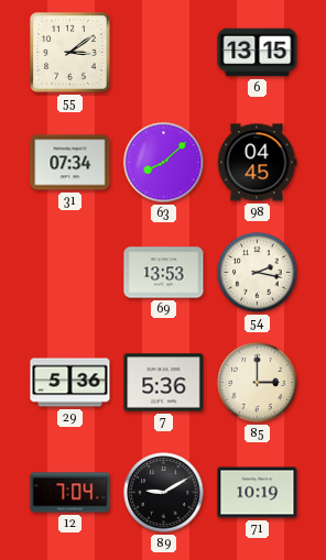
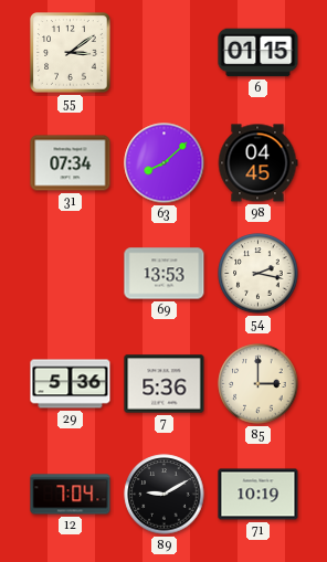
6: 13:15 -> 01:15
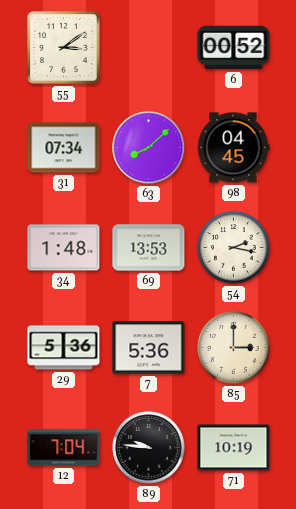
6: 01:15 -> 00:52
34: none -> 1:48
89: 9:10 -> 9:46
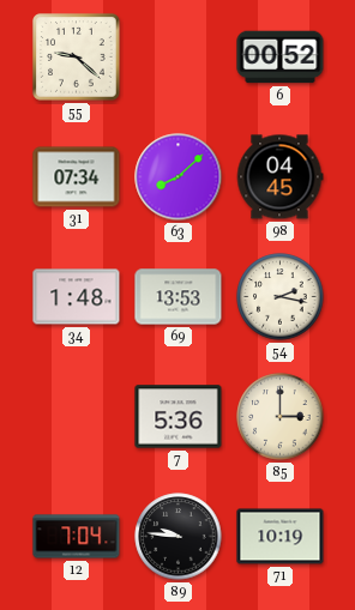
55: 3:09 -> 9:22
29: 5:36 -> none
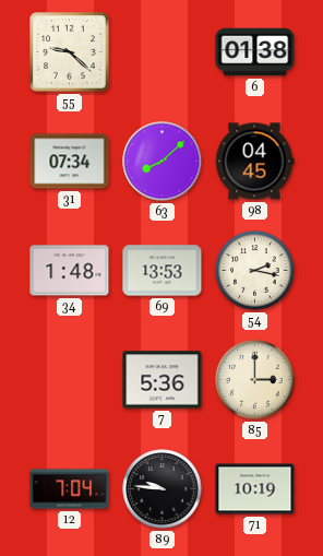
6: 00:52 -> 01:38
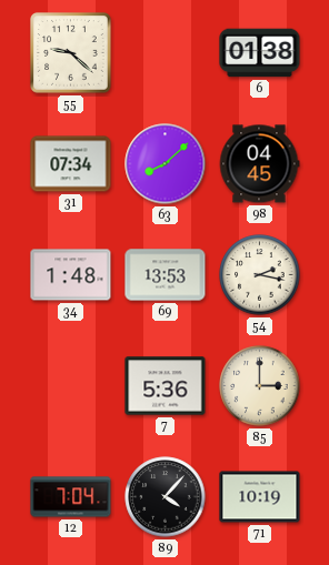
89: 9:46 -> 4:07
